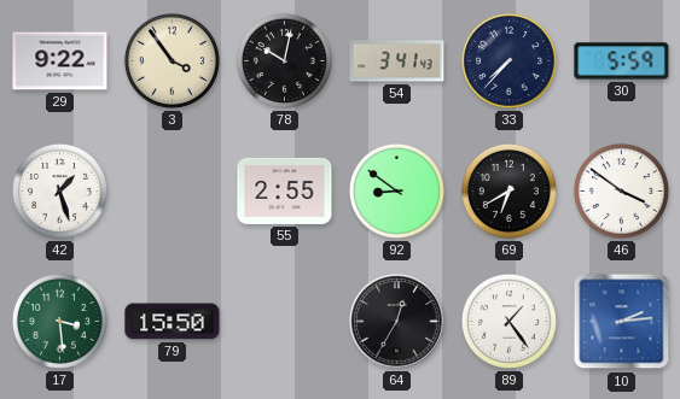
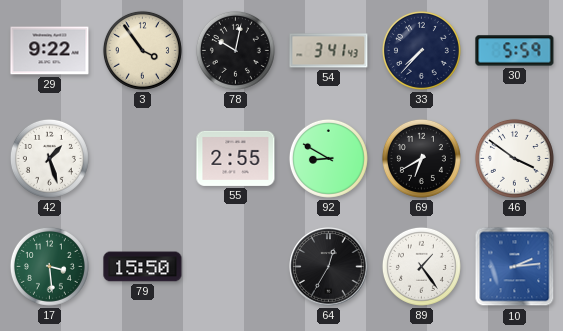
92: 8:51 -> 8:50
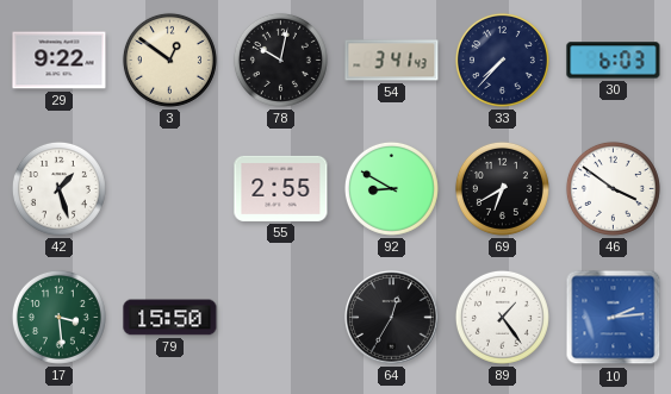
3: 3:54 -> 12:51
30: 5:59 -> 6:03
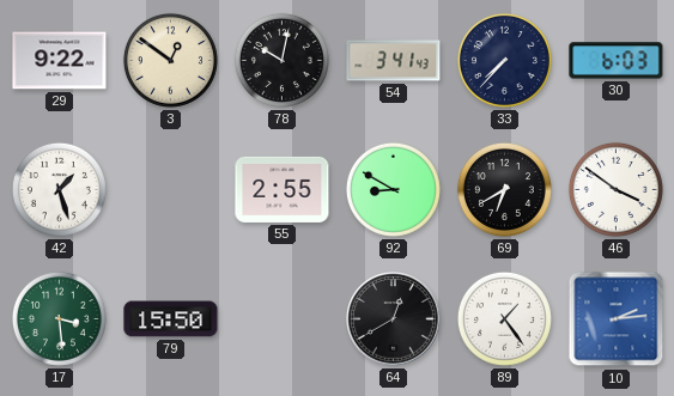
64: 12:35 -> 12:40
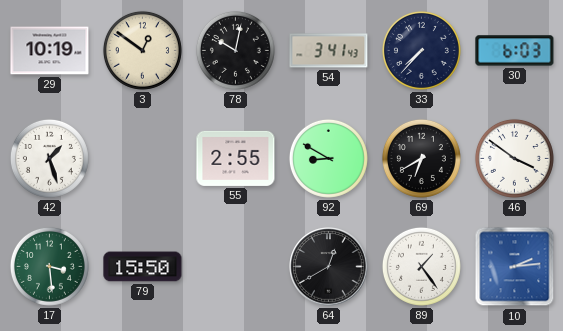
29: 9:22 -> 10:19
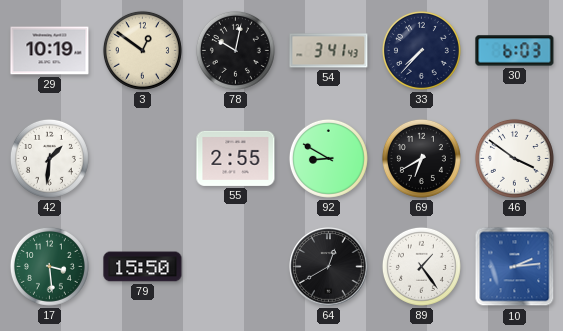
42: 1:27 -> 1:31
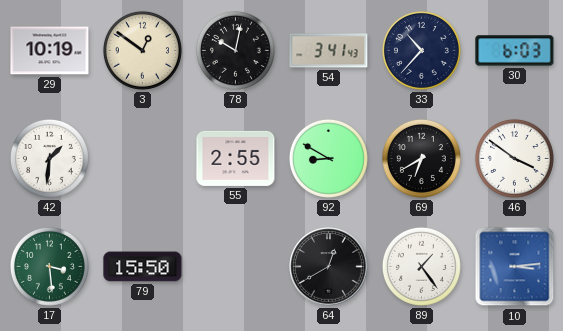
33: 7:37 -> 10:37
10: 2:14 -> 3:14
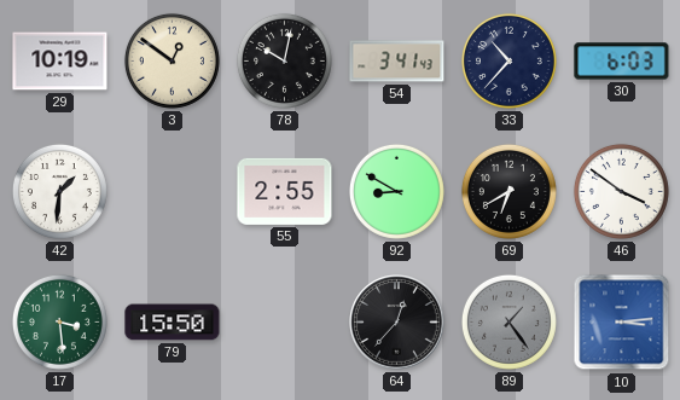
64: 12:40 -> 12:37
89 dial: white -> grey
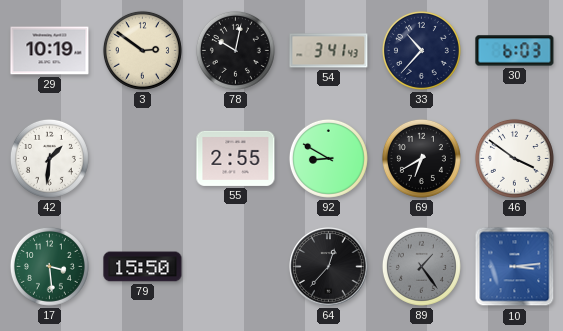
3: 12:51 -> 2:51
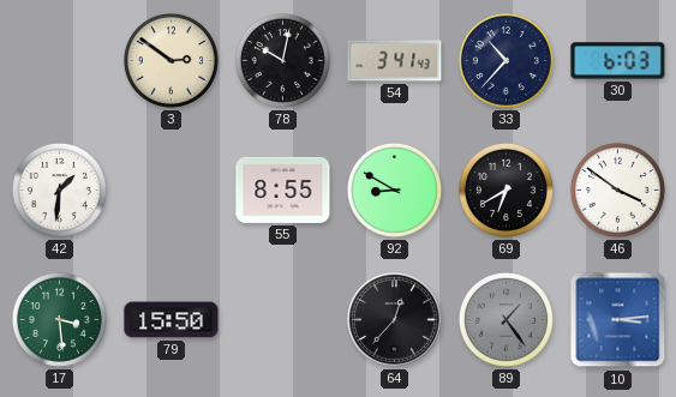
29: 10:19 -> none
55: 2:55 -> 8:55
